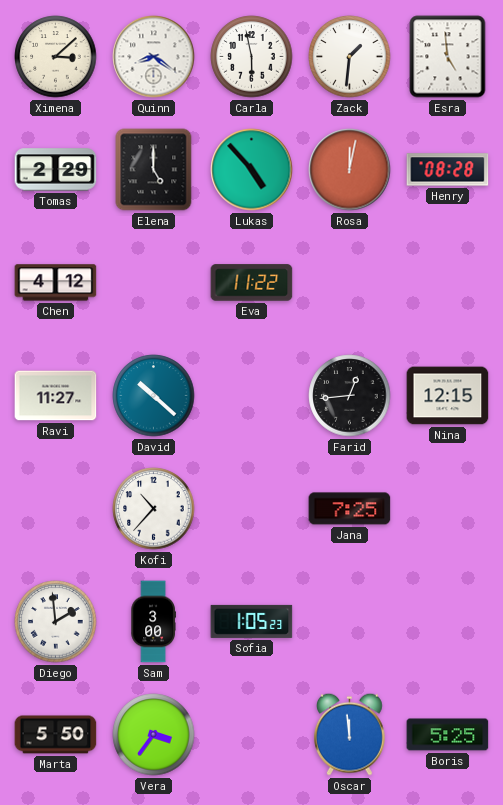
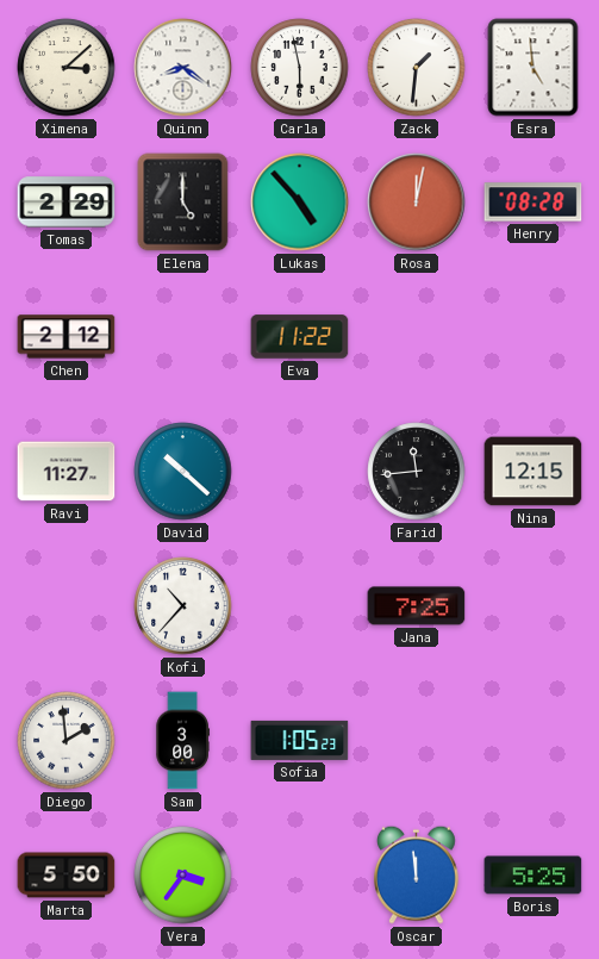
Chen: 4:12 -> 2:12
Farid: 12:44 -> 11:44
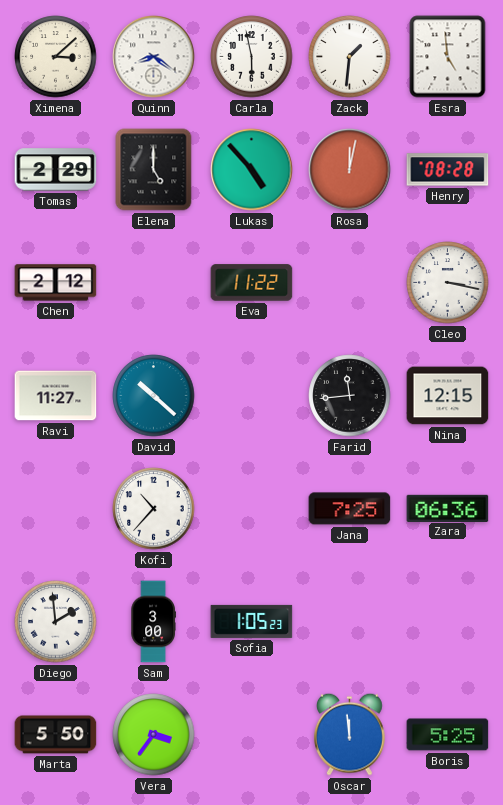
Cleo: none -> 3:17
Zara: none -> 06:36
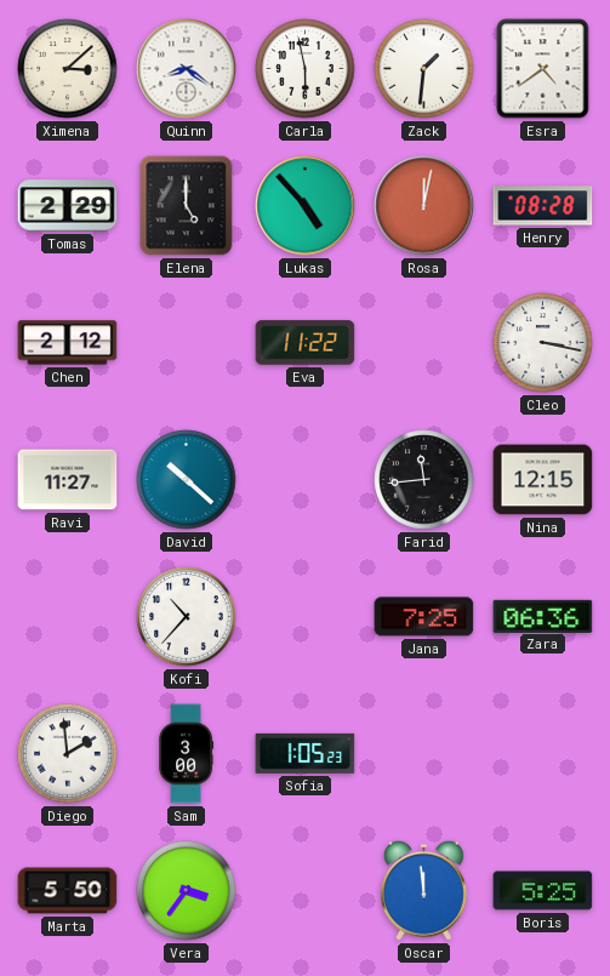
Esra: 4:59 -> 4:39
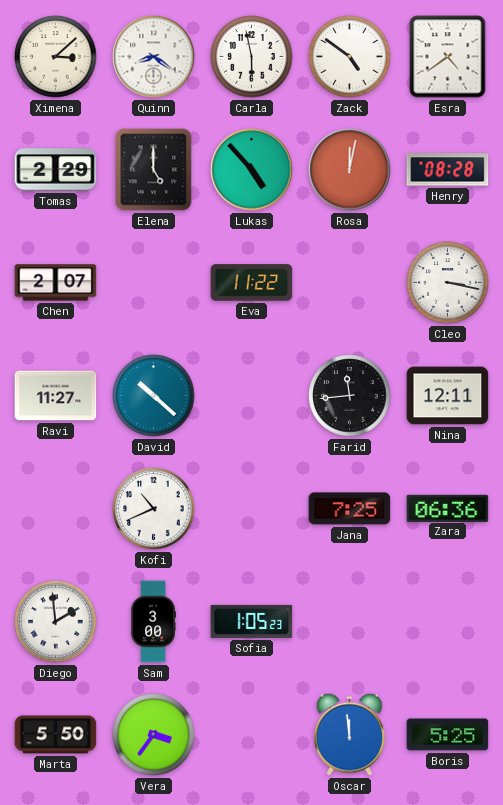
Zack: 1:31 -> 4:51
Chen: 2:12 -> 2:07
Nina: 12:15 -> 12:11
Kofi: 10:37 -> 10:41
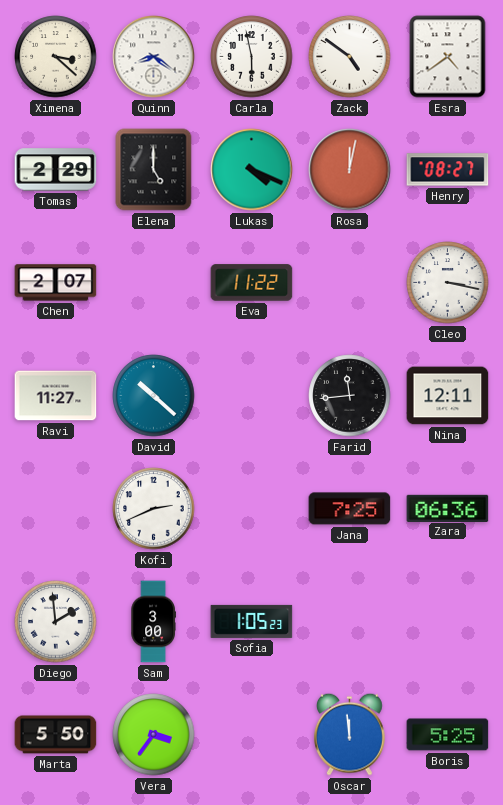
Ximena: 3:08 -> 3:22
Lukas: 4:53 -> 4:19
Henry: 08:28 -> 08:27
Kofi: 10:41 -> 2:41
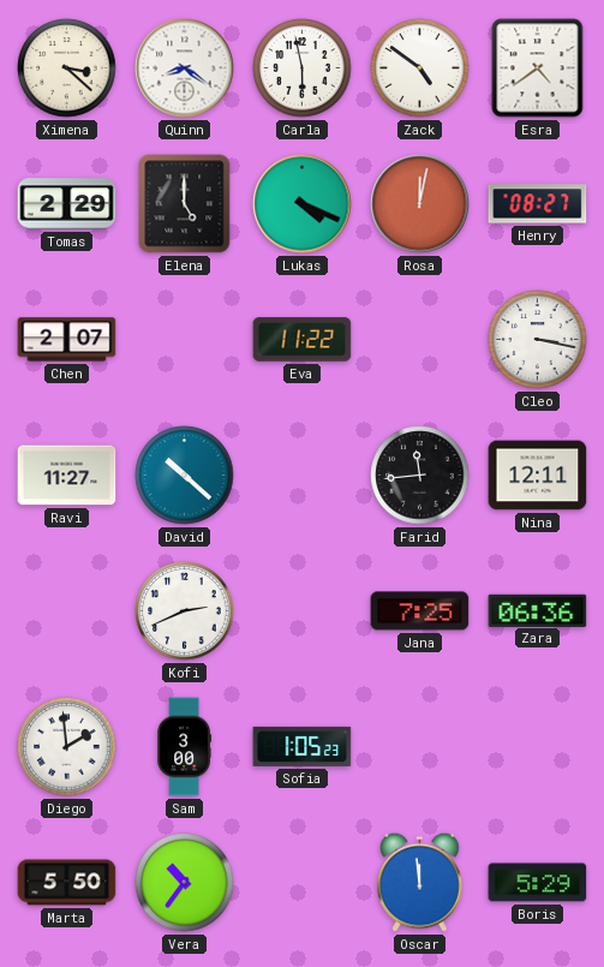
Vera: 3:36 -> 10:36
Boris: 5:25 -> 5:29
